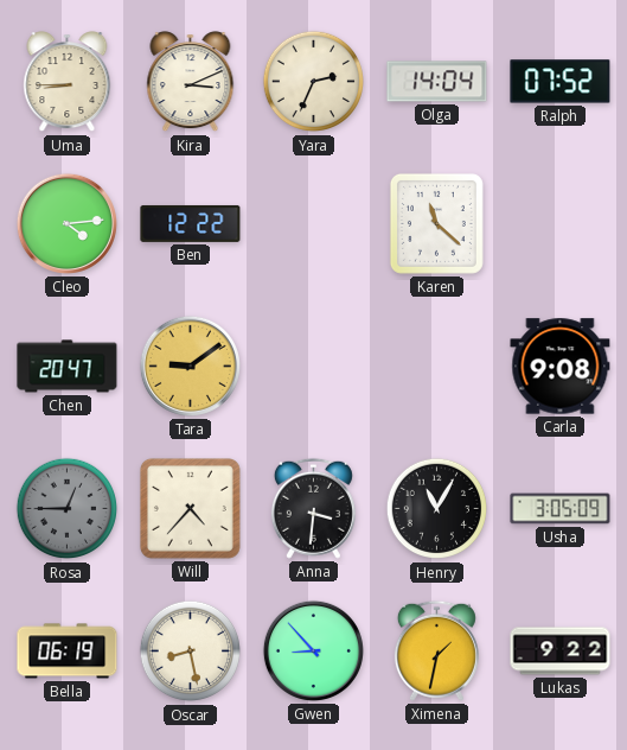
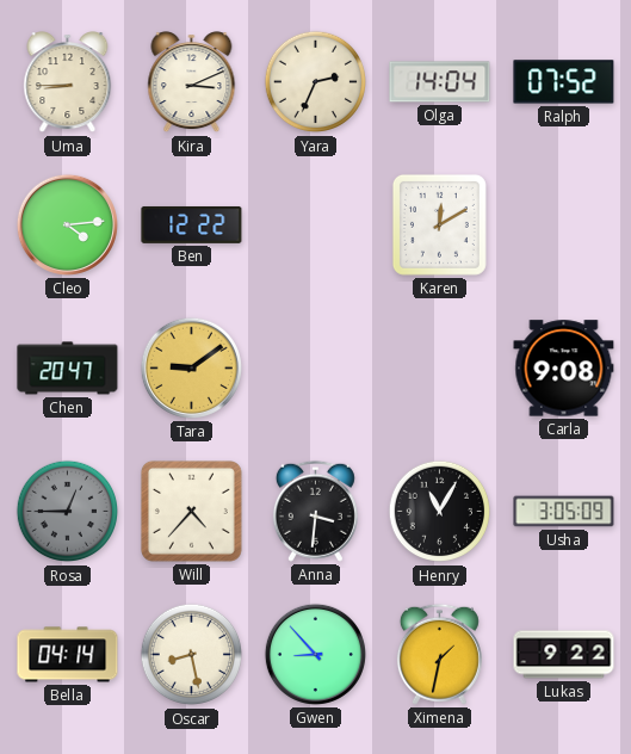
Karen: 11:22 -> 12:10
Bella: 06:19 -> 04:14
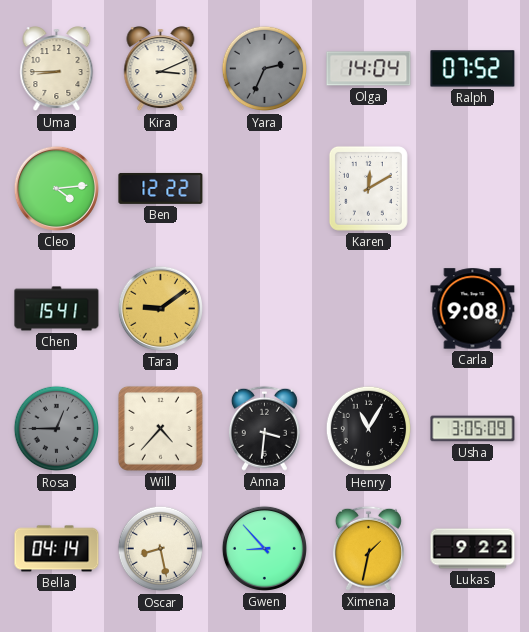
Yara dial: cream -> grey
Chen: 20:47 -> 15:41
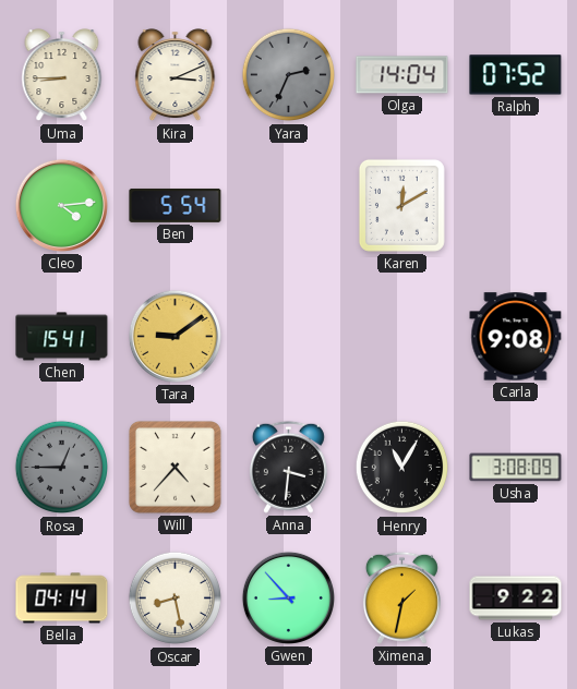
Ben: 12:22 -> 5:54
Usha: 3:05 -> 3:08
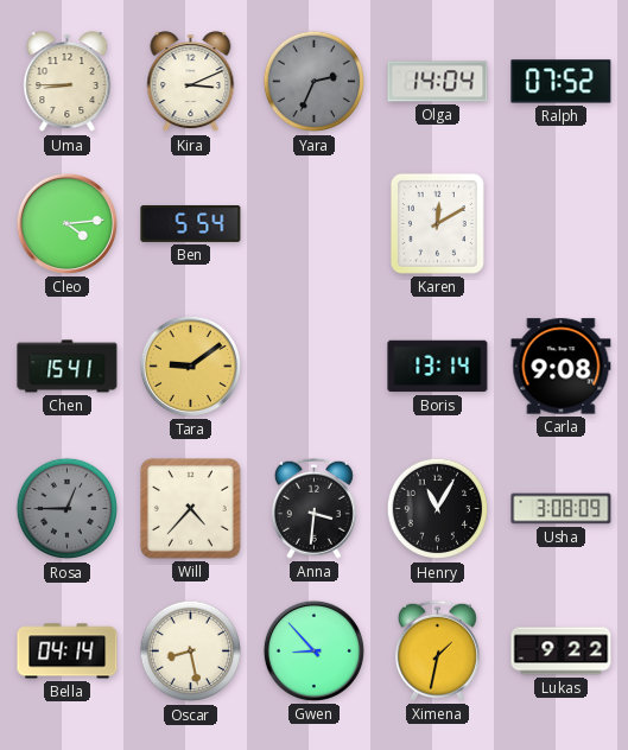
Boris: none -> 13:14
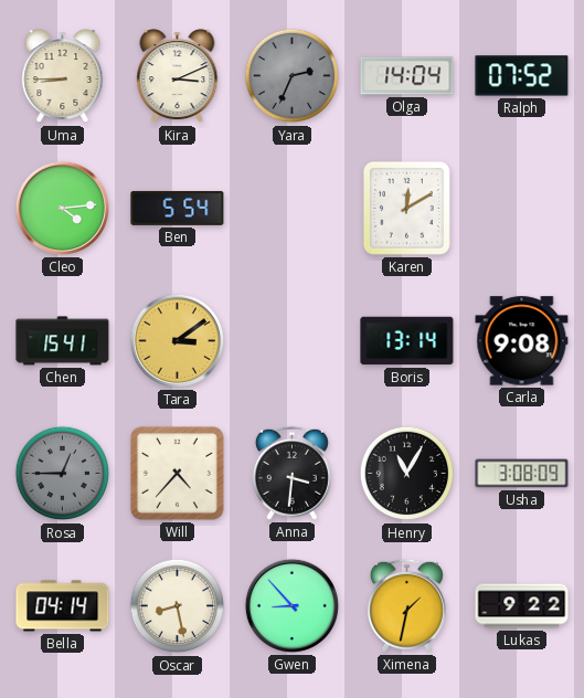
Tara: 9:09 -> 3:09
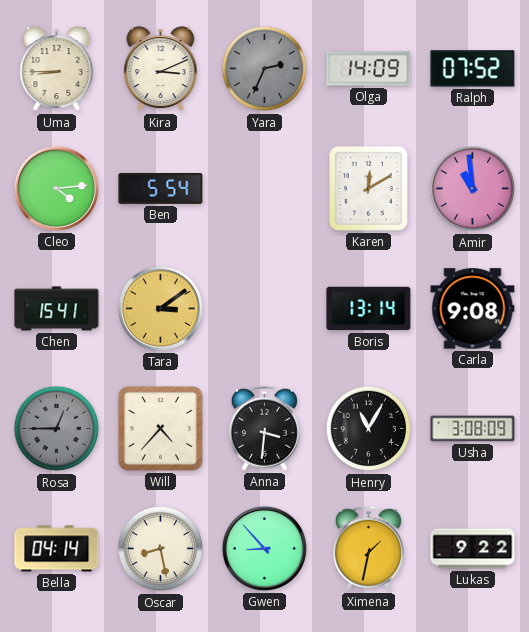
Olga: 14:04 -> 14:09
Amir: none -> 10:59
